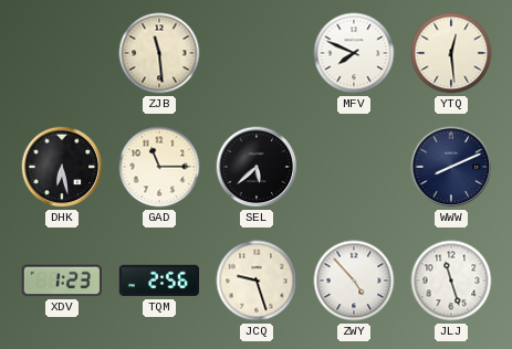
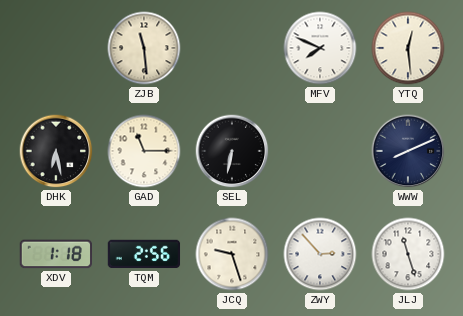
SEL: 5:38 -> 6:32
XDV: 1:23 -> 1:18
ZWY: 4:53 -> 2:53
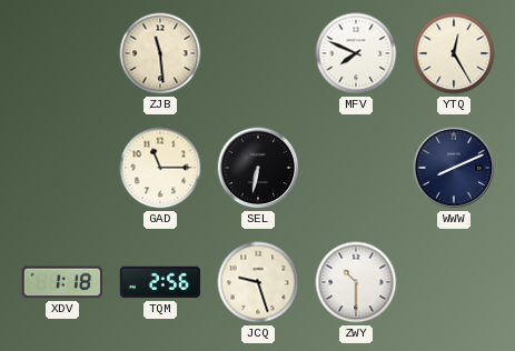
YTQ: 12:29 -> 12:25
DHK: 6:28 -> none
ZWY: 2:53 -> 10:30
JLJ: 11:27 -> none
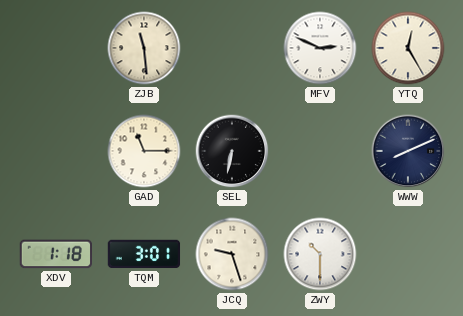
MFV: 7:49 -> 2:49
TQM: 2:56 -> 3:01
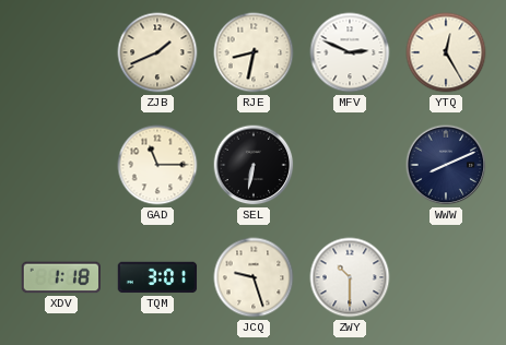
ZJB: 11:29 -> 1:41
RJE: none -> 8:32
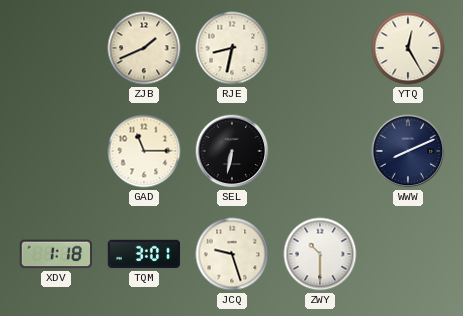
MFV: 2:49 -> none
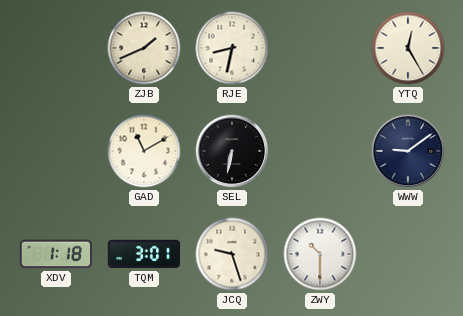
GAD: 11:15 -> 11:10
WWW: 8:11 -> 9:09
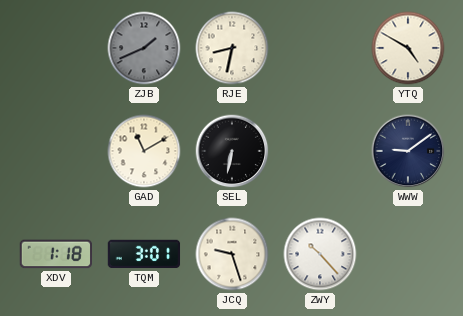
ZJB dial: cream -> grey
YTQ: 12:25 -> 4:50
ZWY: 10:30 -> 10:23
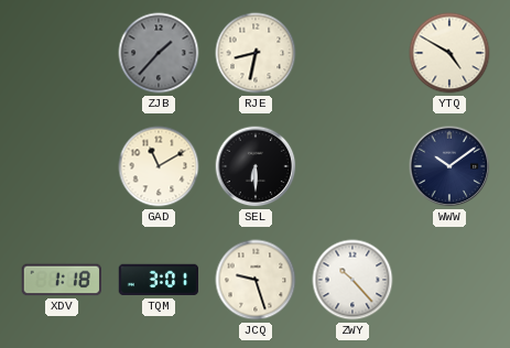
ZJB: 1:41 -> 1:37
SEL: 6:32 -> 6:30
WWW: 9:09 -> 10:09
